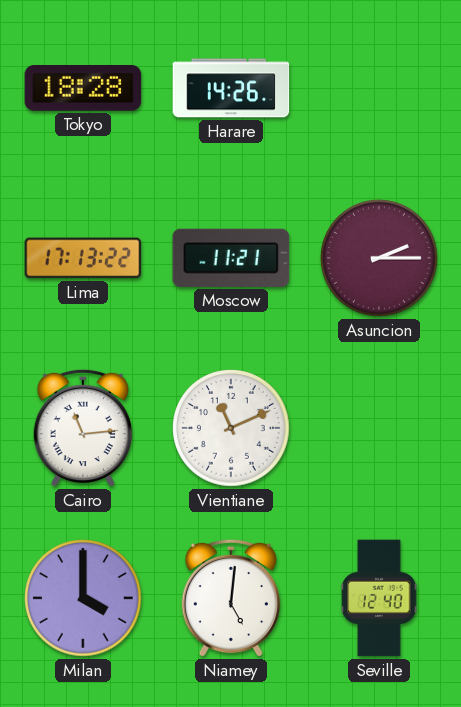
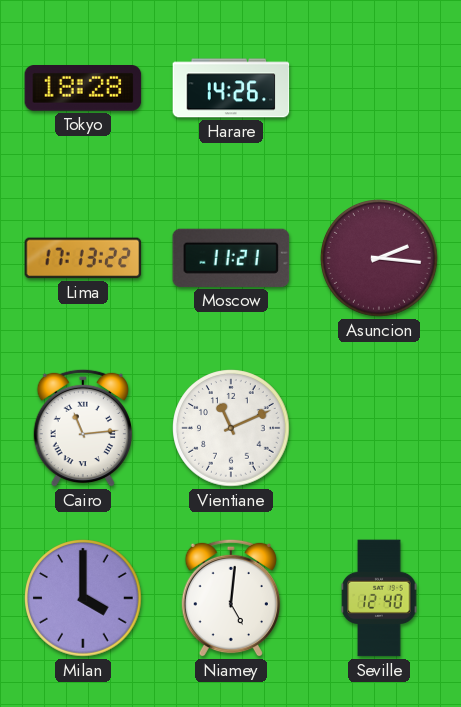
Asuncion: 2:15 -> 2:16
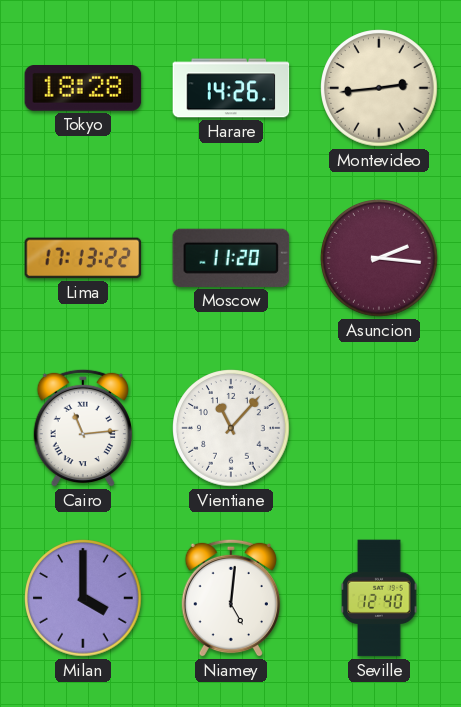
Montevideo: none -> 2:44
Moscow: 11:21 -> 11:20
Vientiane: 11:11 -> 11:07
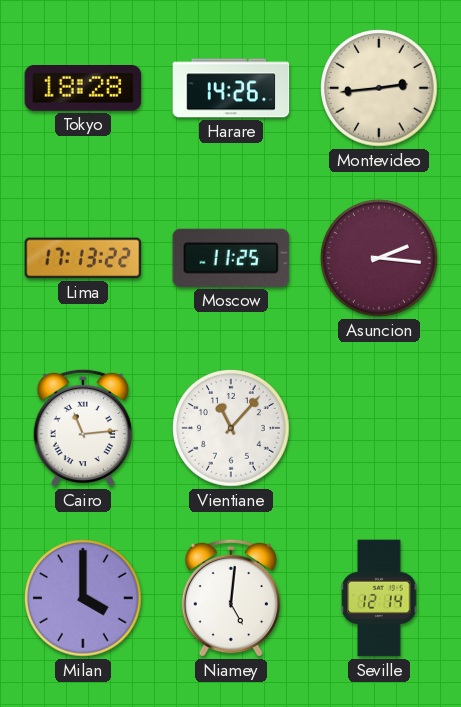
Moscow: 11:20 -> 11:25
Seville: 12:40 -> 12:14
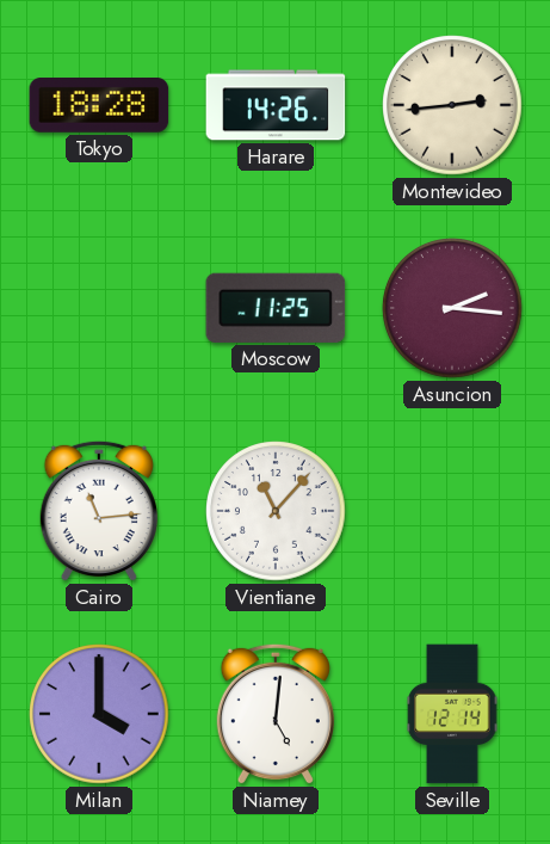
Lima: 17:13 -> none
